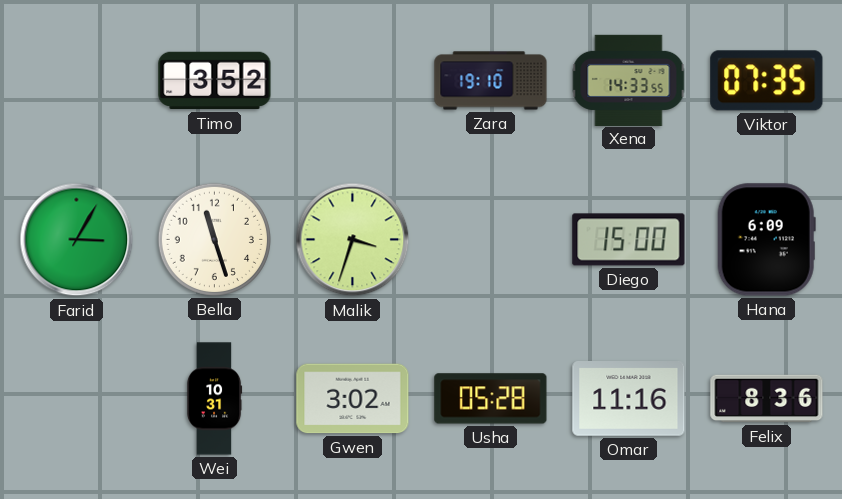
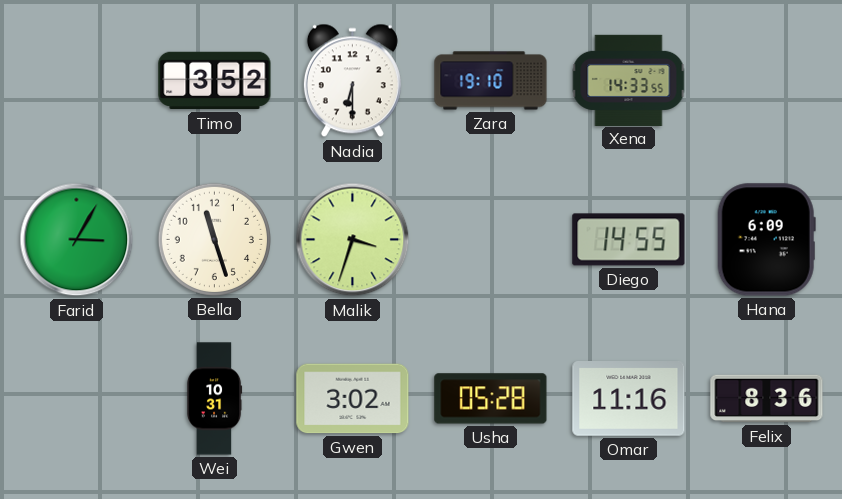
Nadia: none -> 6:30
Viktor: 07:35 -> none
Diego: 15:00 -> 14:55
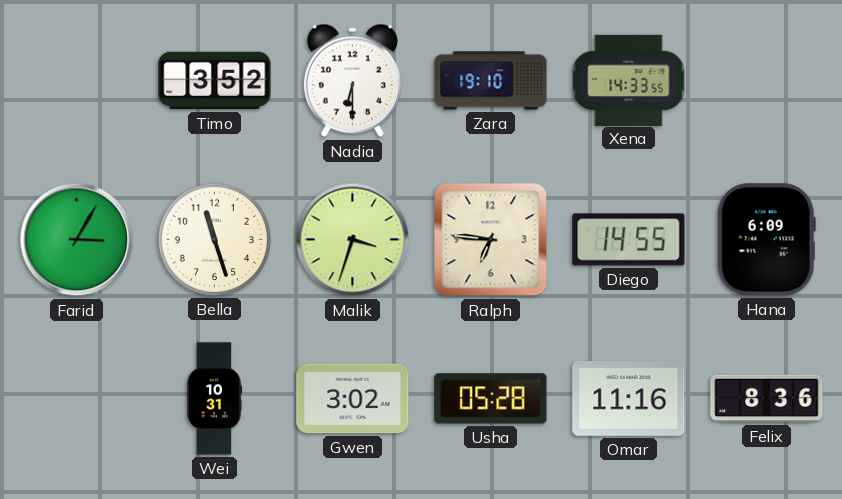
Ralph: none -> 6:46
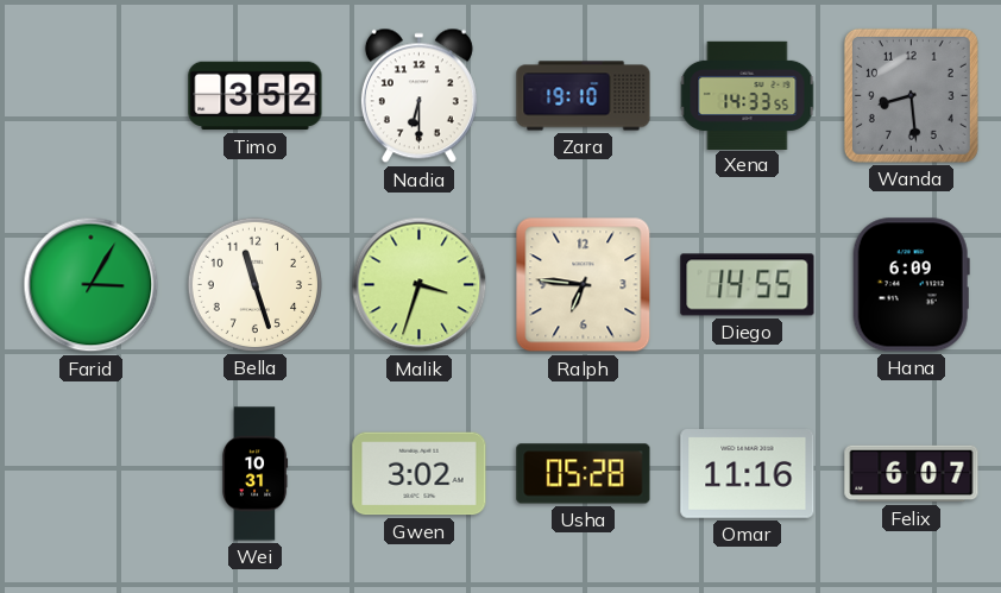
Wanda: none -> 8:29
Felix: 8:36 -> 6:07
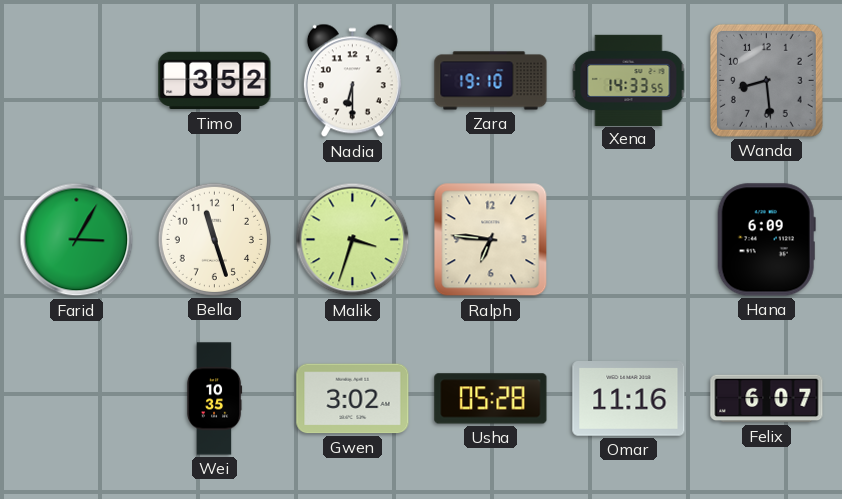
Diego: 14:55 -> none
Wei: 10:31 -> 10:35
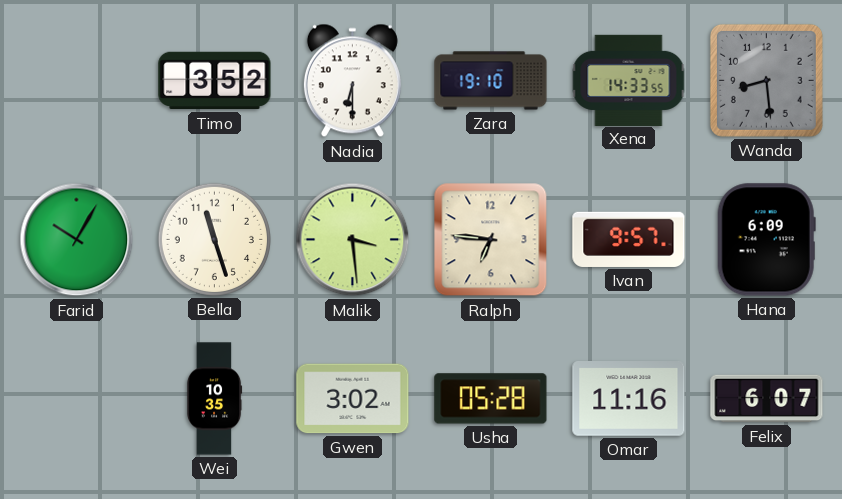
Farid: 3:05 -> 10:05
Malik: 3:33 -> 3:29
Ivan: none -> 9:57
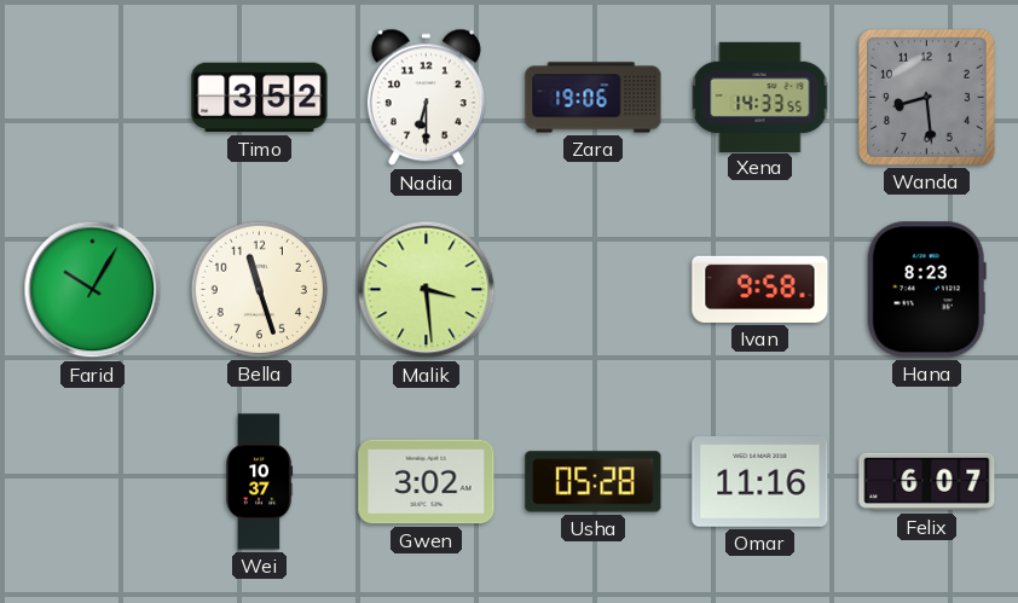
Zara: 19:10 -> 19:06
Ralph: 6:46 -> none
Ivan: 9:57 -> 9:58
Hana: 6:09 -> 8:23
Wei: 10:35 -> 10:37
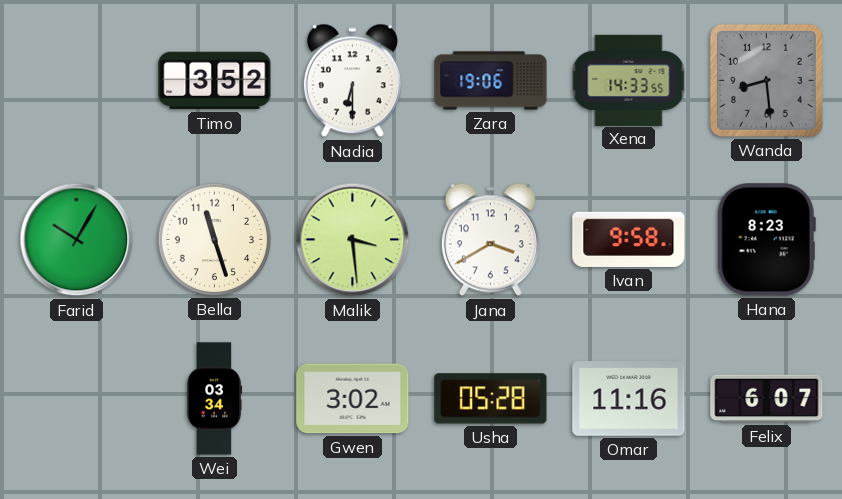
Jana: none -> 3:40
Wei: 10:37 -> 03:34
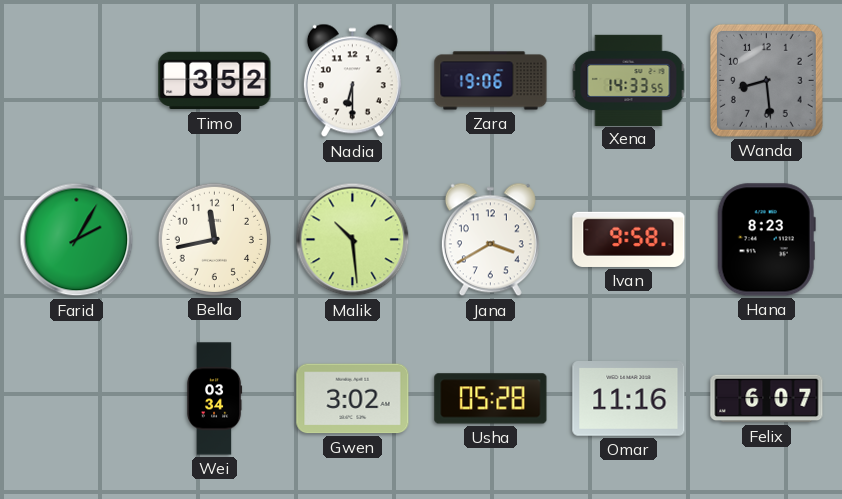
Farid: 10:05 -> 2:05
Bella: 11:27 -> 11:43
Malik: 3:29 -> 10:29
